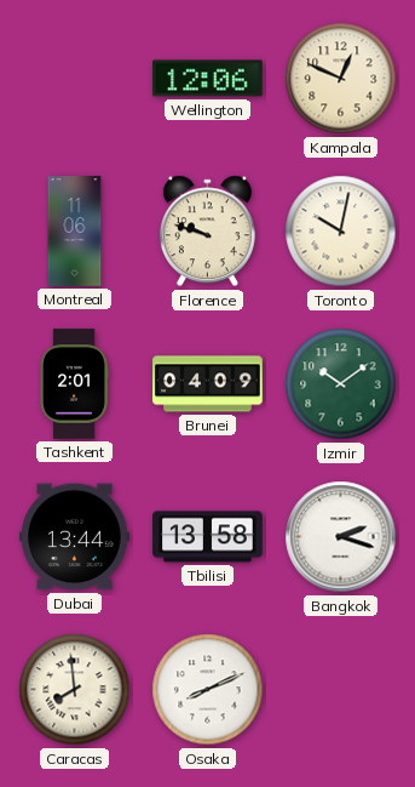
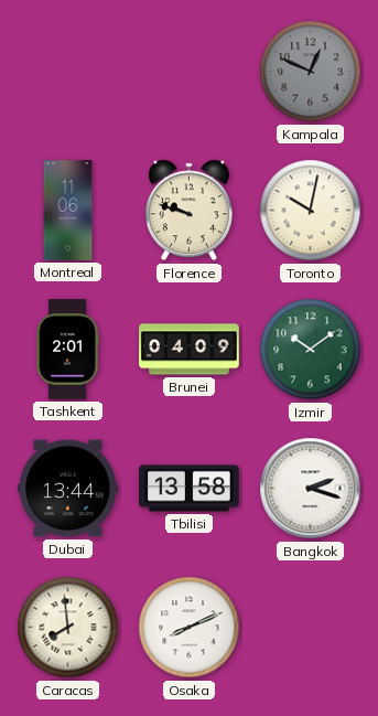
Wellington: 12:06 -> none
Kampala dial: cream -> grey
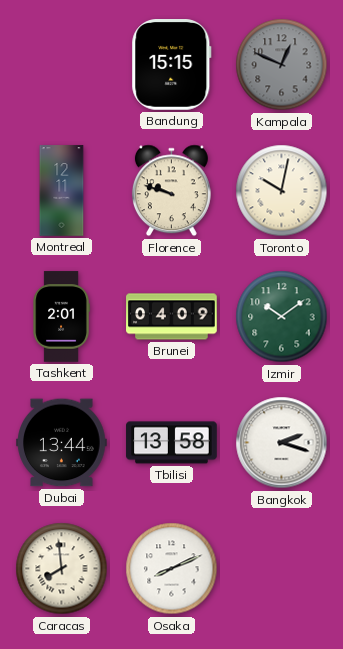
Bandung: none -> 15:15
Montreal: 11:06 -> 12:11
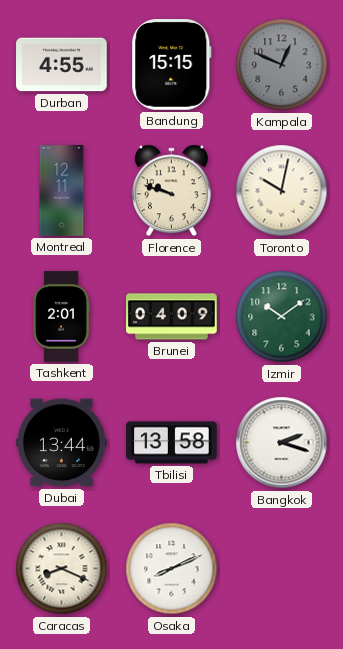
Durban: none -> 4:55
Caracas: 7:59 -> 8:19
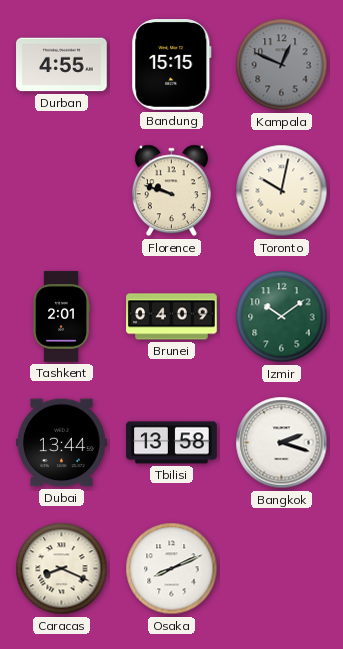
Montreal: 12:11 -> none
